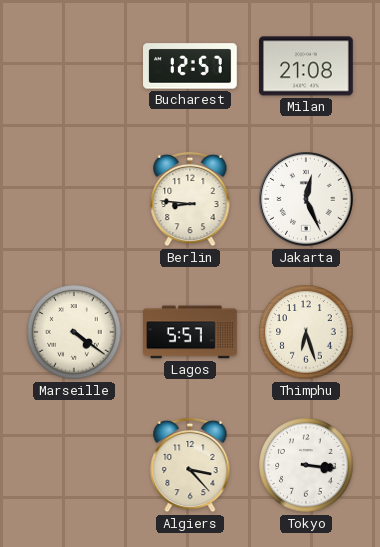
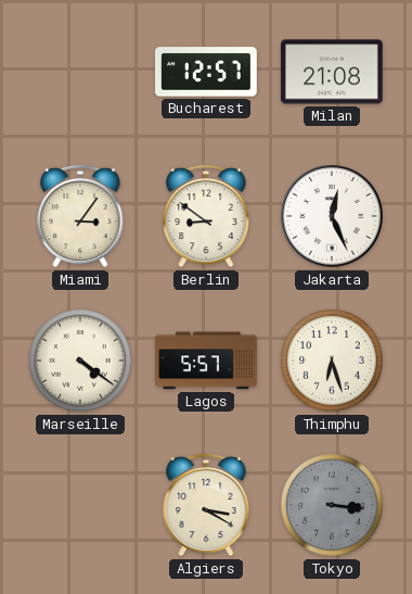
Miami: none -> 3:06
Berlin: 8:46 -> 8:51
Algiers: 3:23 -> 3:20
Tokyo dial: white -> grey
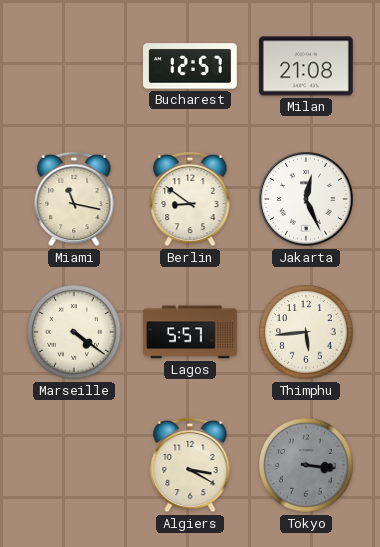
Miami: 3:06 -> 11:17
Thimphu: 6:27 -> 5:44
